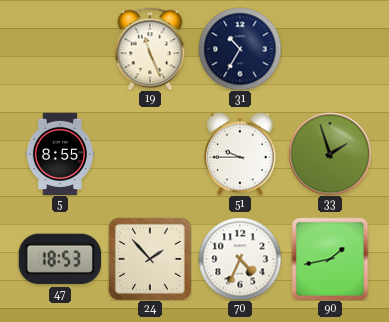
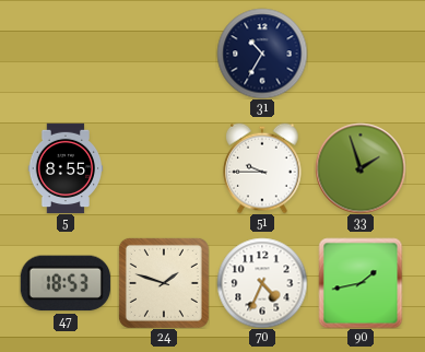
19: 11:26 -> none
24: 1:53 -> 1:48
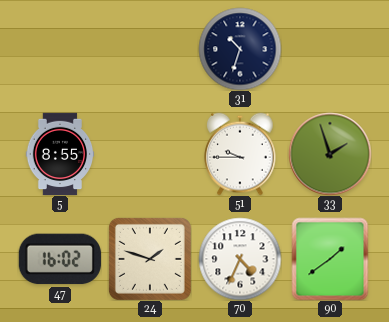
31: 10:35 -> 10:33
47: 18:53 -> 16:02
90: 1:43 -> 1:39
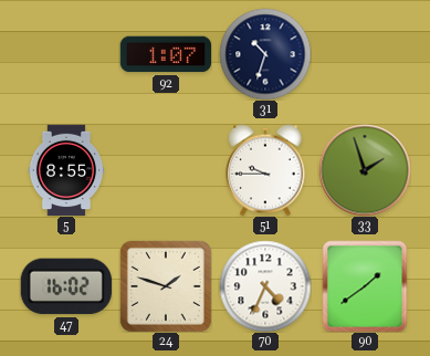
92: none -> 1:07
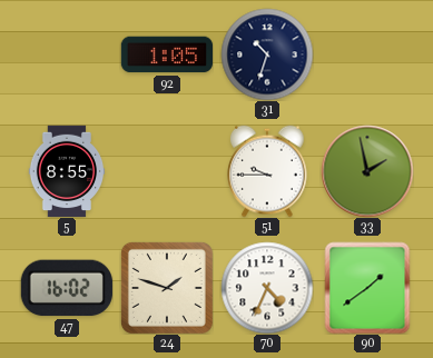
92: 1:07 -> 1:05
33: 1:57 -> 1:58
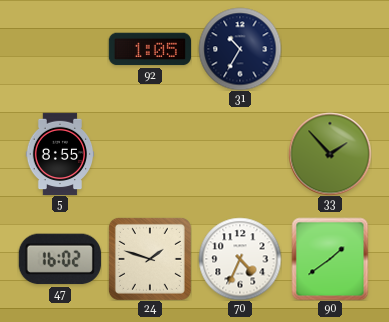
31: 10:33 -> 10:35
51: 9:45 -> none
33: 1:58 -> 1:53
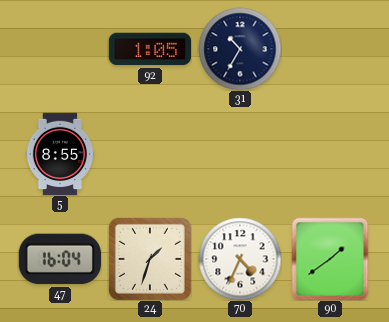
33: 1:53 -> none
47: 16:02 -> 16:04
24: 1:48 -> 1:33
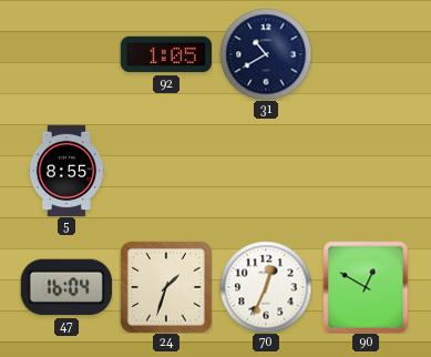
31: 10:35 -> 10:40
70: 4:34 -> 12:34
90: 1:39 -> 12:50
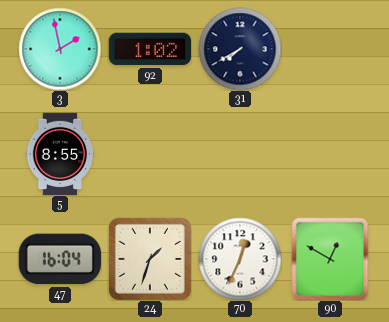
3: none -> 1:58
92: 1:05 -> 1:02
31: 10:40 -> 7:40
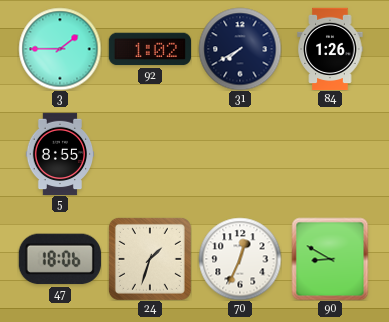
3: 1:58 -> 1:45
84: none -> 1:26
47: 16:04 -> 18:06
90: 12:50 -> 8:50
